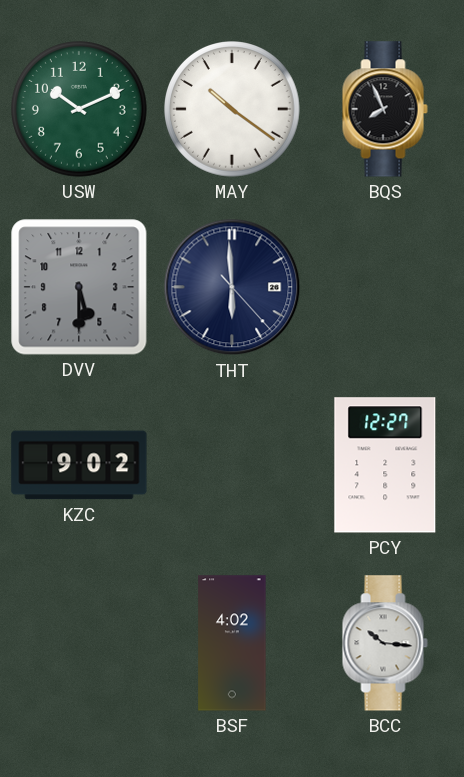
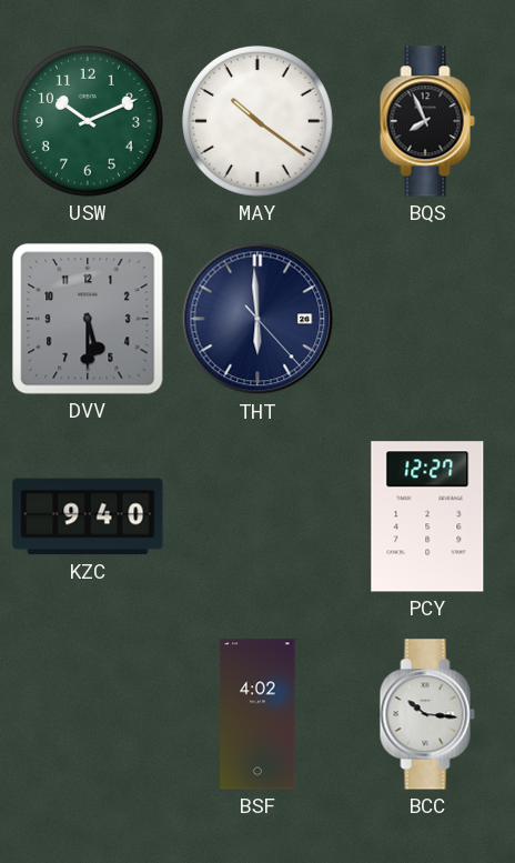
KZC: 9:02 -> 9:40
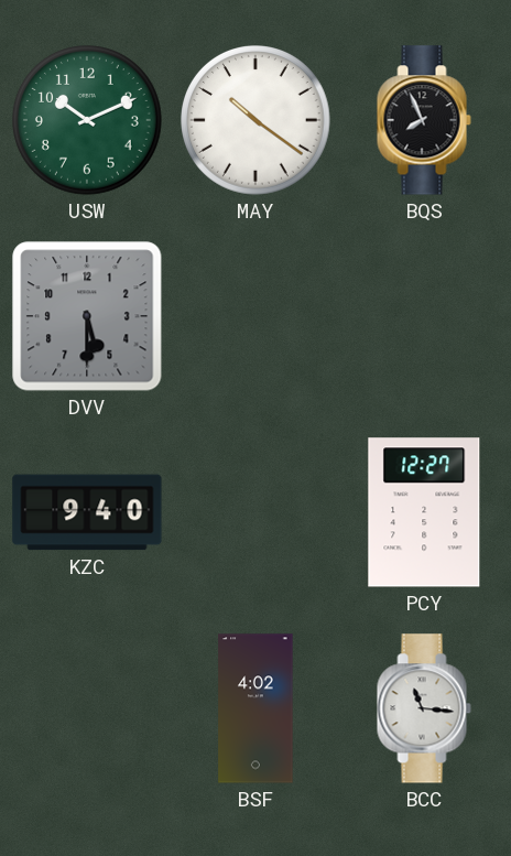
THT: 5:59 -> none
BCC: 10:16 -> 11:16
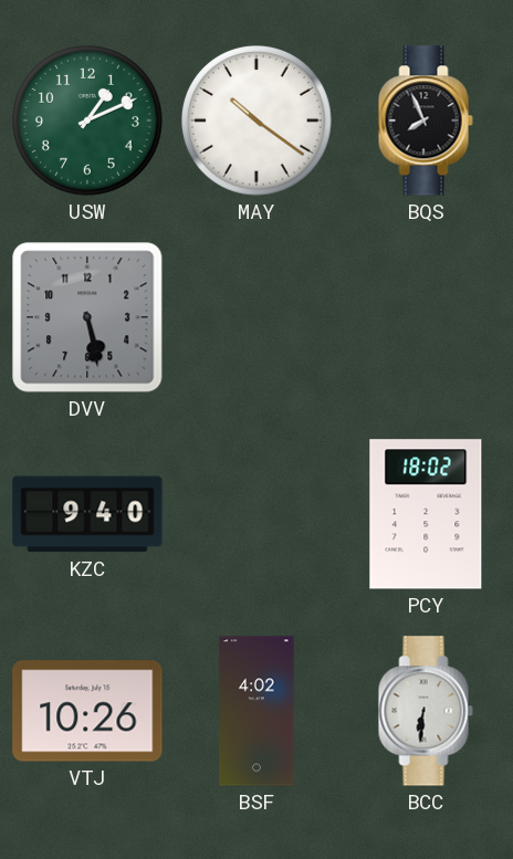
USW: 10:11 -> 1:11
DVV: 5:30 -> 5:28
PCY: 12:27 -> 18:02
VTJ: none -> 10:26
BCC: 11:16 -> 6:31
